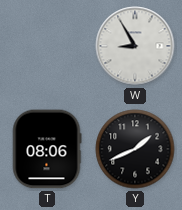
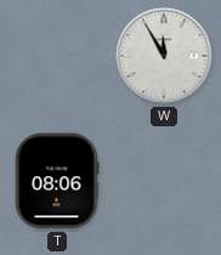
W: 8:55 -> 11:55
Y: 1:41 -> none
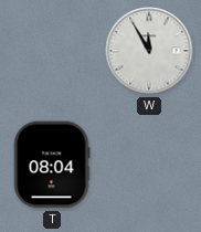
T: 08:06 -> 08:04
